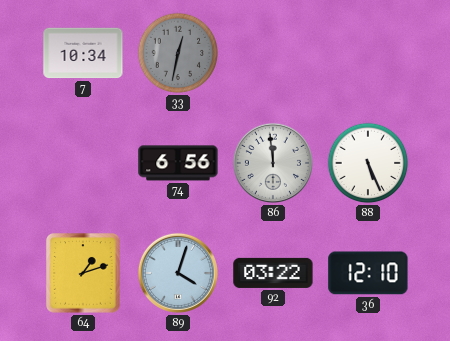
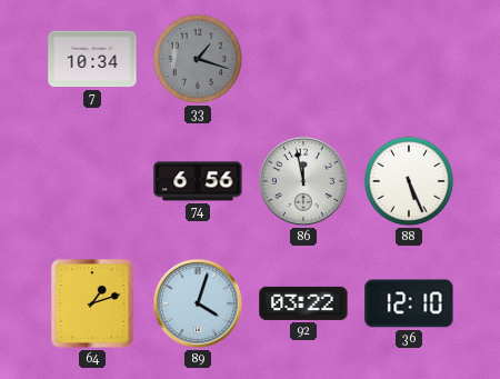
33: 12:32 -> 1:18
86: 11:59 -> 11:58
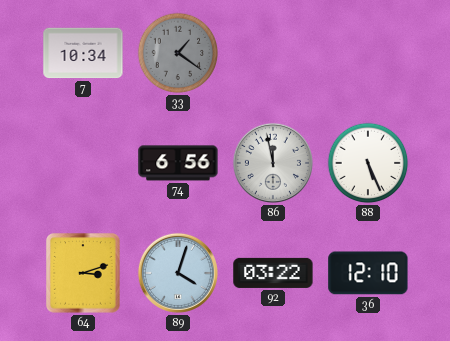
33: 1:18 -> 1:21
64: 1:12 -> 3:12
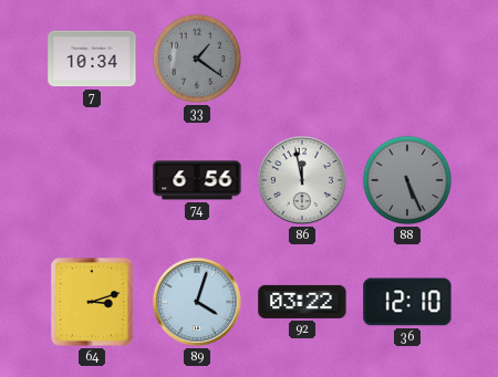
88 dial: white -> grey
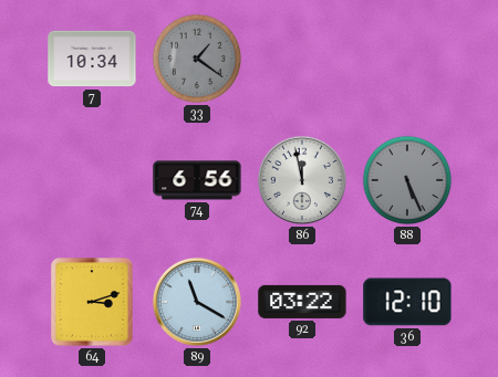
89: 4:03 -> 11:20
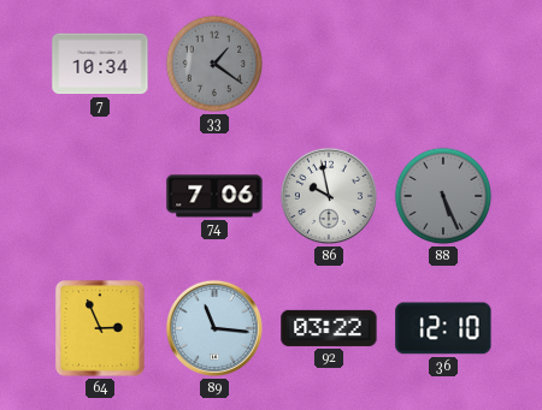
74: 6:56 -> 7:06
86: 11:58 -> 9:58
64: 3:12 -> 2:56
89: 11:20 -> 11:16
